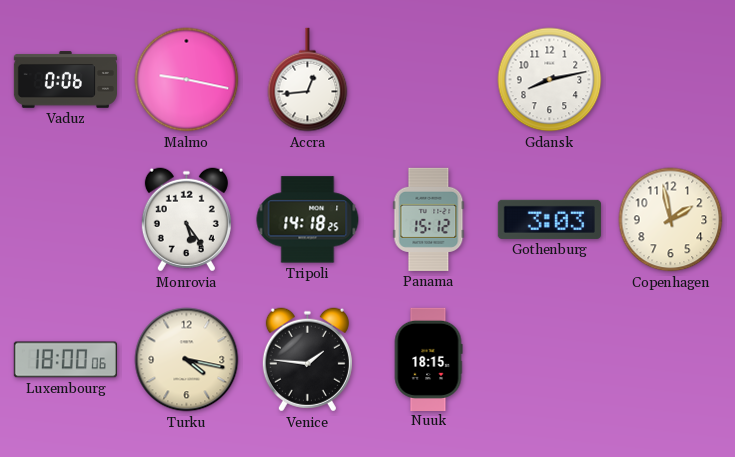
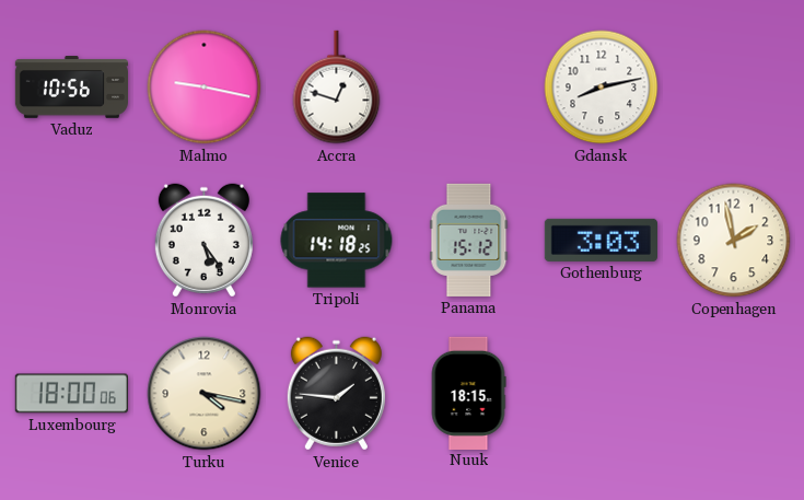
Vaduz: 0:06 -> 10:56
Accra: 12:44 -> 12:48
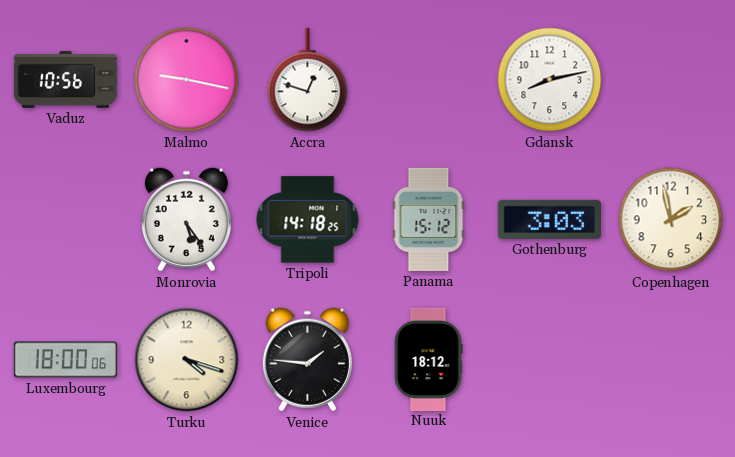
Turku: 4:17 -> 4:18
Nuuk: 18:15 -> 18:12
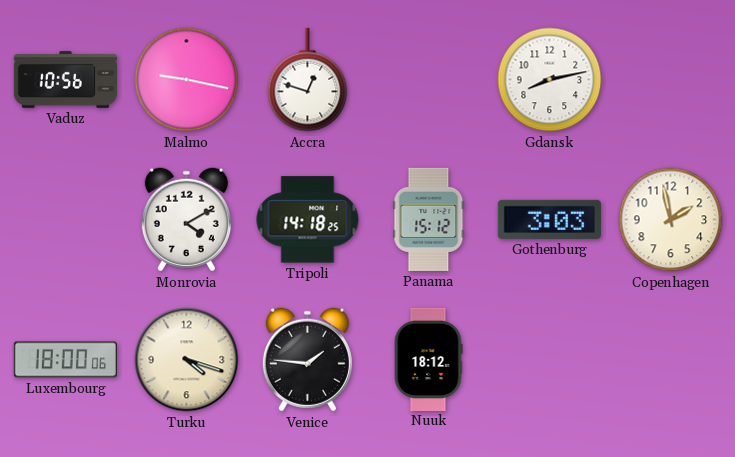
Monrovia: 5:24 -> 4:10
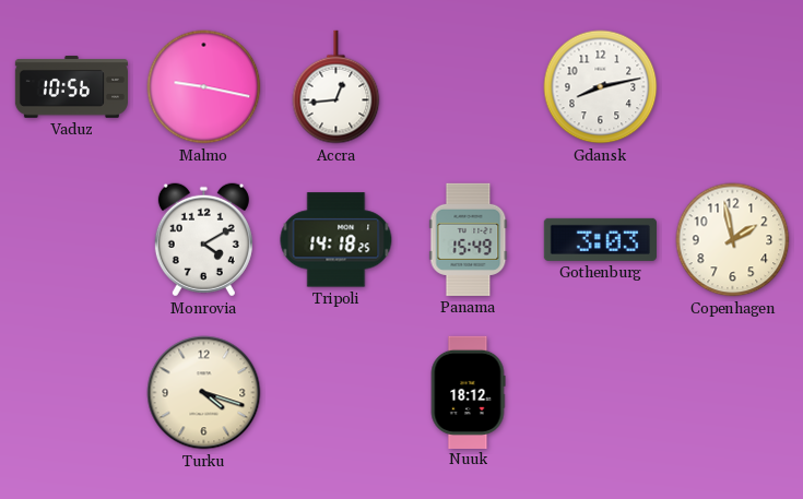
Accra: 12:48 -> 12:44
Panama: 15:12 -> 15:49
Luxembourg: 18:00 -> none
Venice: 1:46 -> none
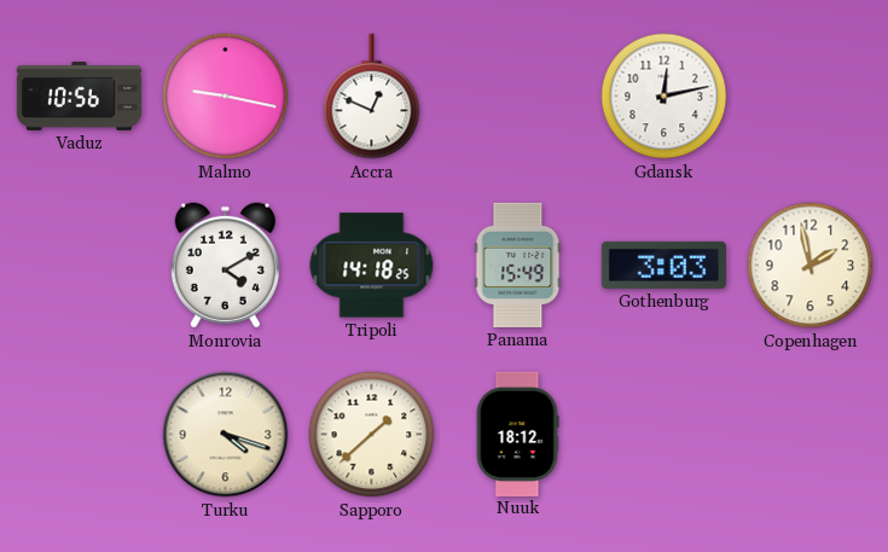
Accra: 12:44 -> 12:49
Gdansk: 8:13 -> 12:13
Sapporo: none -> 1:38
